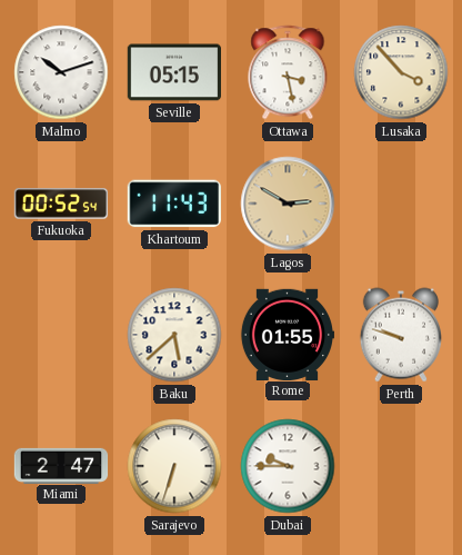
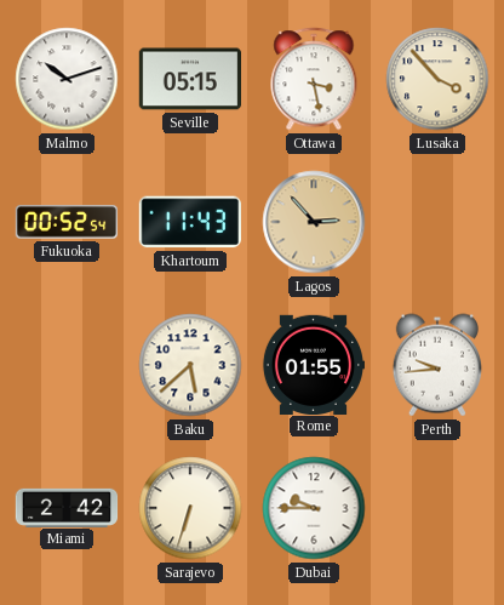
Lagos: 2:50 -> 2:53
Perth: 9:48 -> 9:44
Miami: 2:47 -> 2:42
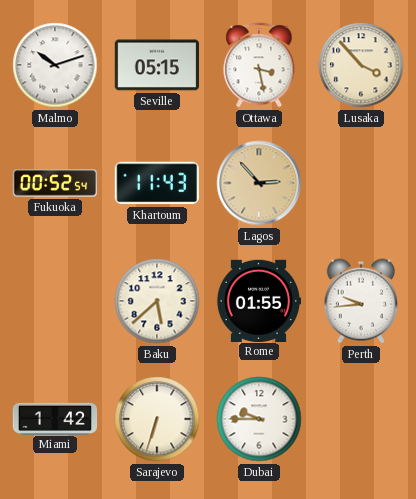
Miami: 2:42 -> 1:42
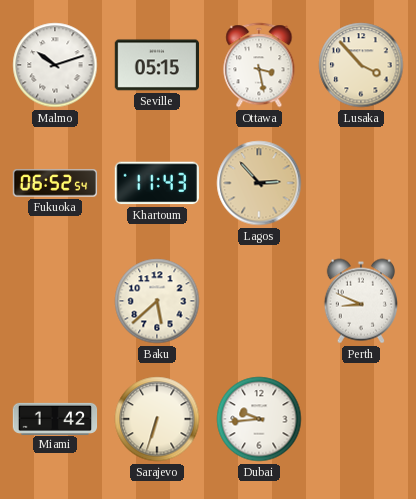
Fukuoka: 00:52 -> 06:52
Rome: 01:55 -> none
Perth: 9:44 -> 8:49
Dubai: 9:45 -> 9:44
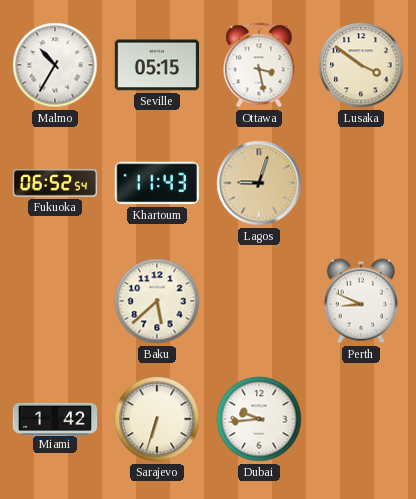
Malmo: 10:12 -> 10:35
Lusaka: 3:53 -> 3:51
Lagos: 2:53 -> 9:03
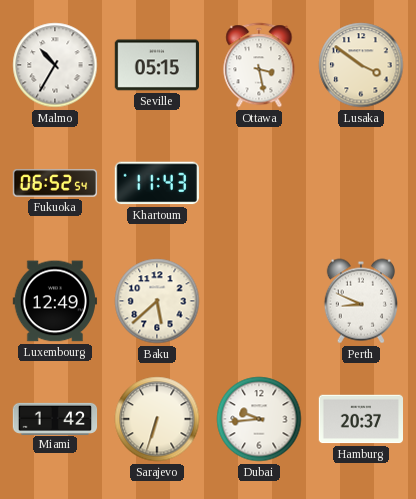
Lagos: 9:03 -> none
Luxembourg: none -> 12:49
Hamburg: none -> 20:37
